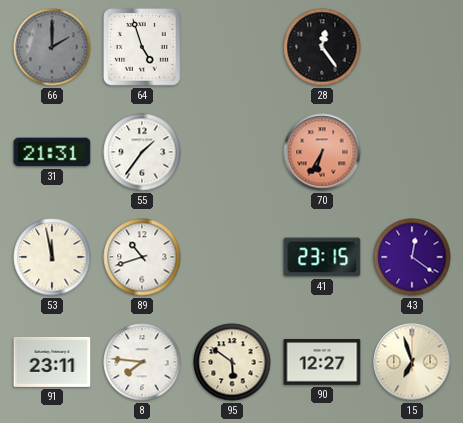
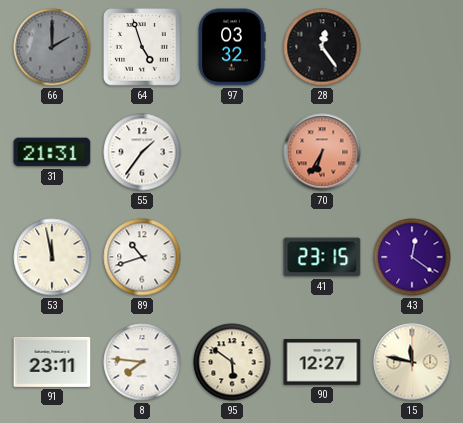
97: none -> 03:32
15: 6:57 -> 11:47
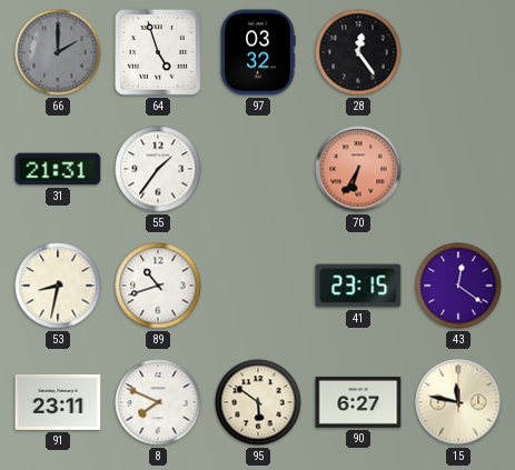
53: 11:58 -> 8:32
8: 7:46 -> 7:49
90: 12:27 -> 6:27
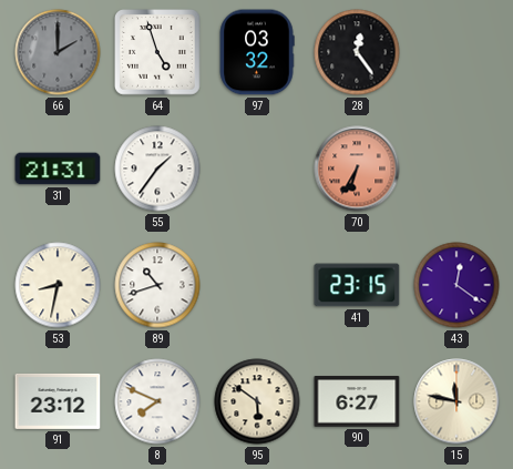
91: 23:11 -> 23:12
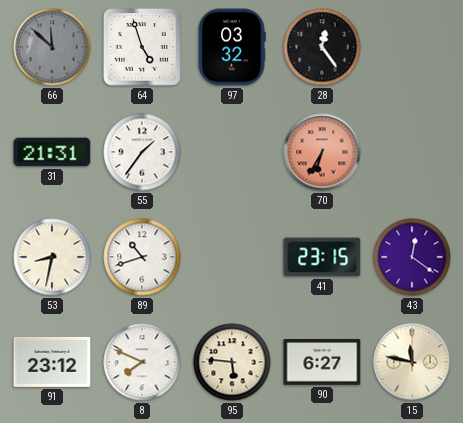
66: 2:00 -> 11:52
95: 5:51 -> 5:46
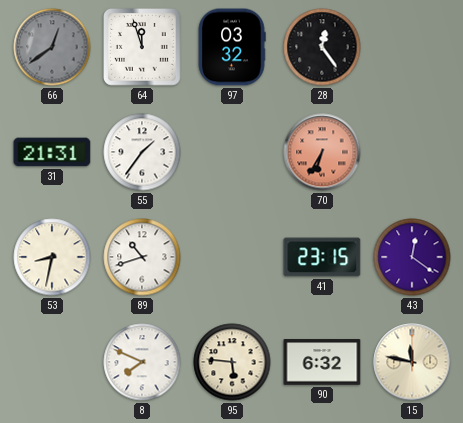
66: 11:52 -> 12:39
64: 4:57 -> 11:57
91: 23:12 -> none
90: 6:27 -> 6:32
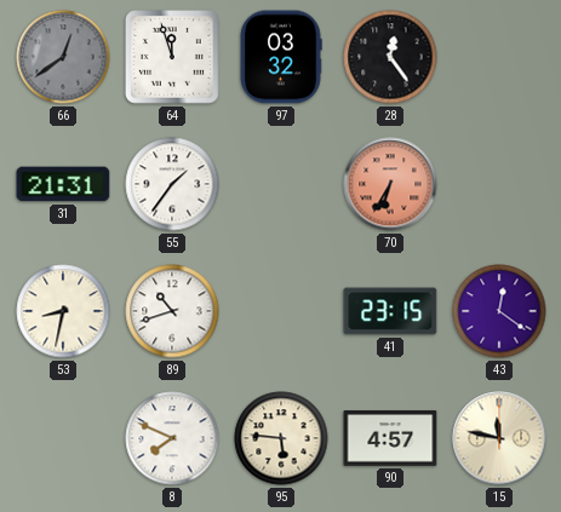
90: 6:32 -> 4:57
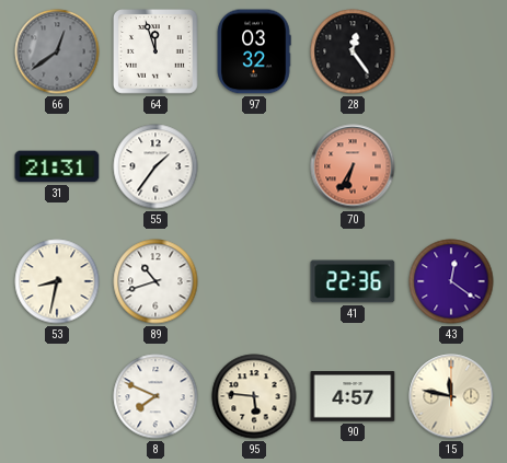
41: 23:15 -> 22:36
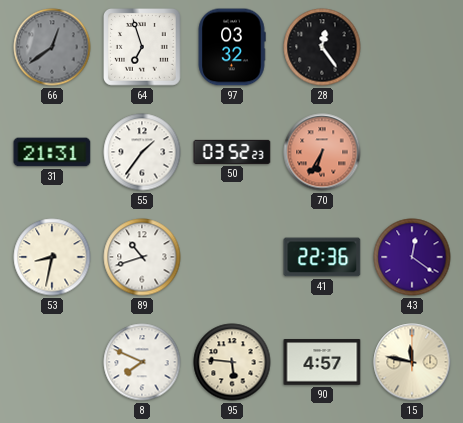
64: 11:57 -> 6:57
50: none -> 03:52
